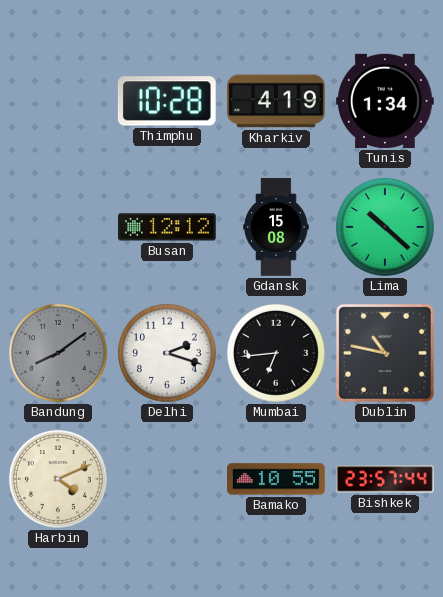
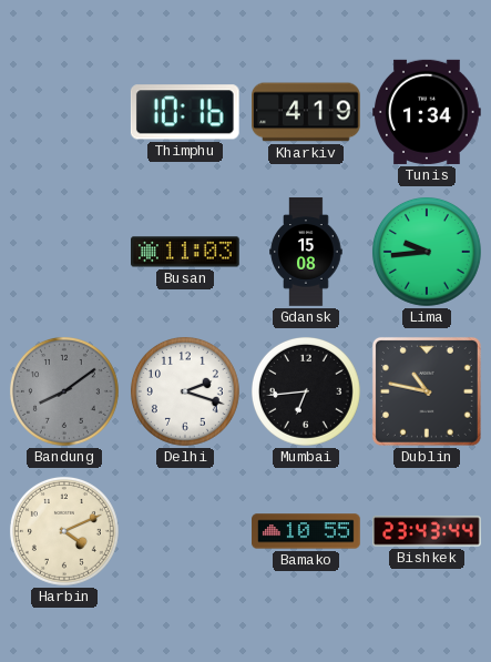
Thimphu: 10:28 -> 10:16
Busan: 12:12 -> 11:03
Lima: 10:22 -> 9:44
Bishkek: 23:57 -> 23:43
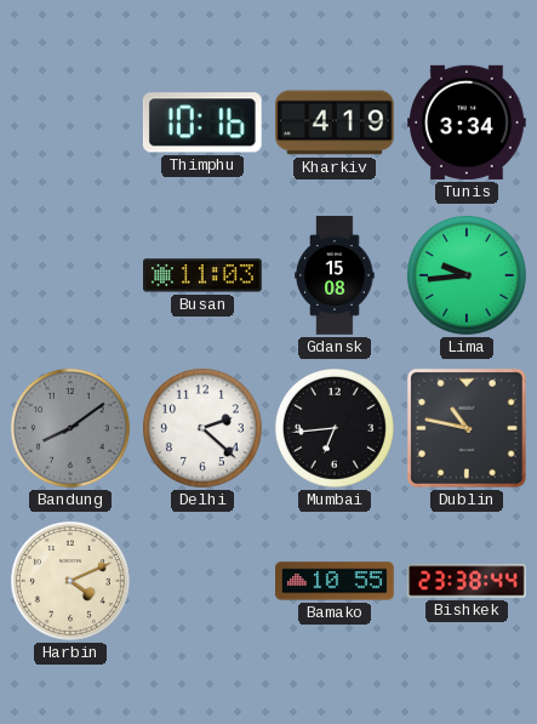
Tunis: 1:34 -> 3:34
Delhi: 2:18 -> 2:22
Bishkek: 23:43 -> 23:38
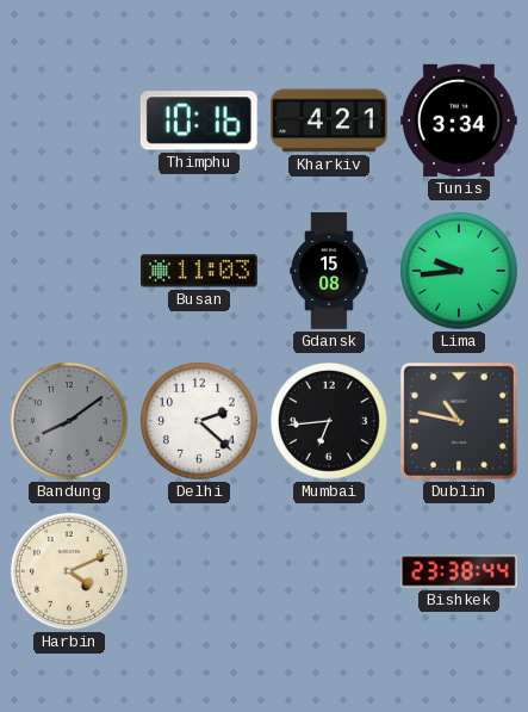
Kharkiv: 4:19 -> 4:21
Bamako: 10:55 -> none
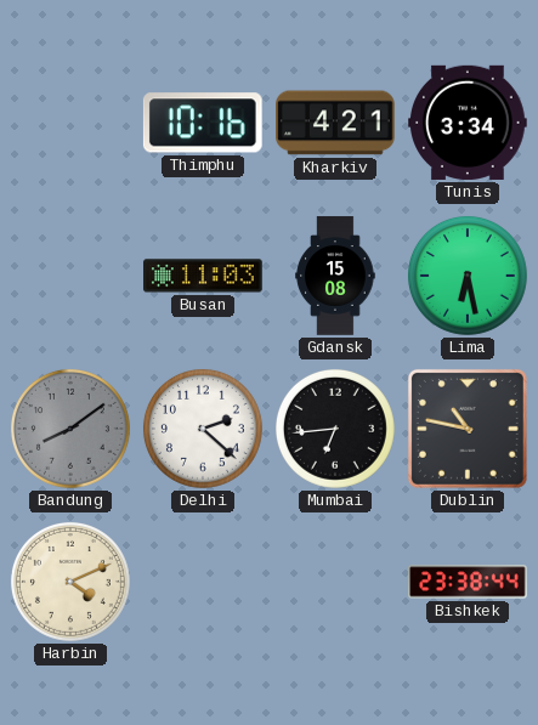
Lima: 9:44 -> 6:28
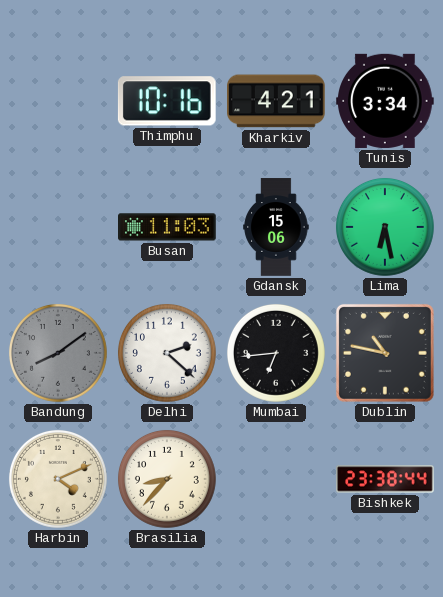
Gdansk: 15:08 -> 15:06
Brasilia: none -> 8:37
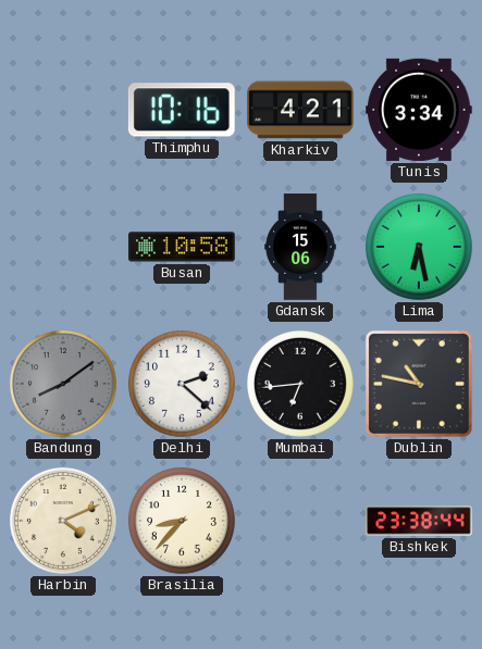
Busan: 11:03 -> 10:58
